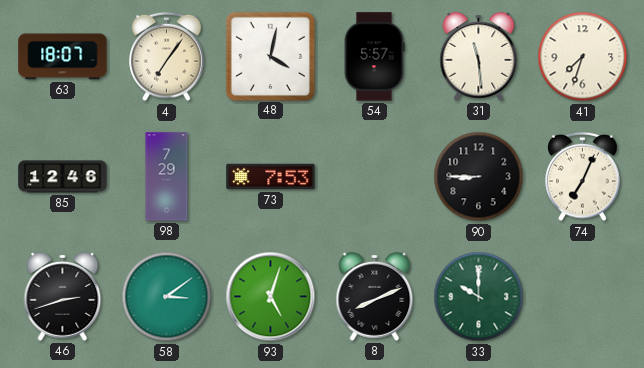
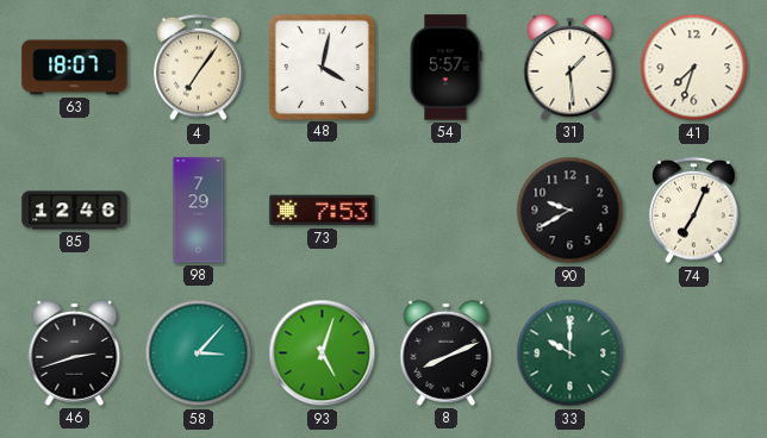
31: 11:29 -> 1:29
90: 8:45 -> 9:40
58: 3:09 -> 3:07
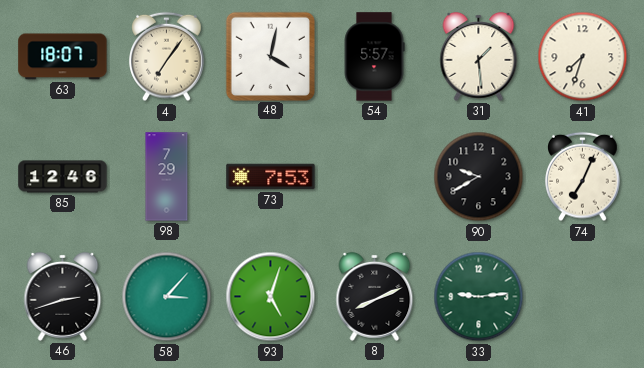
33: 10:00 -> 9:14
